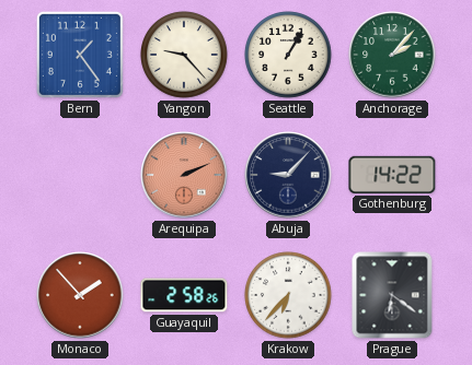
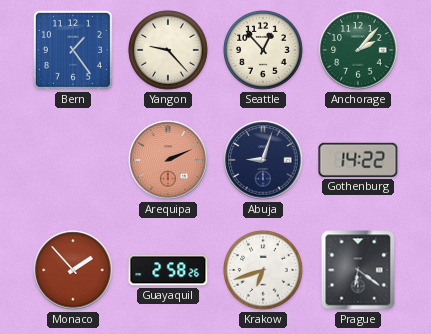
Seattle: 1:05 -> 12:53
Abuja: 9:07 -> 9:03
Krakow: 6:37 -> 6:42
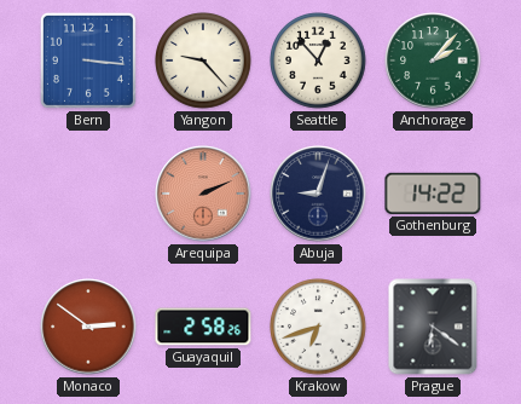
Bern: 1:24 -> 3:16
Monaco: 1:53 -> 2:51
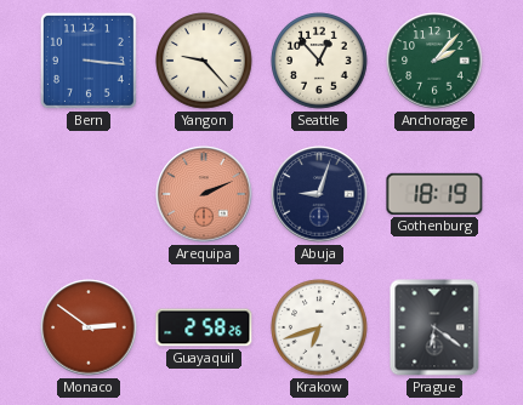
Gothenburg: 14:22 -> 18:19
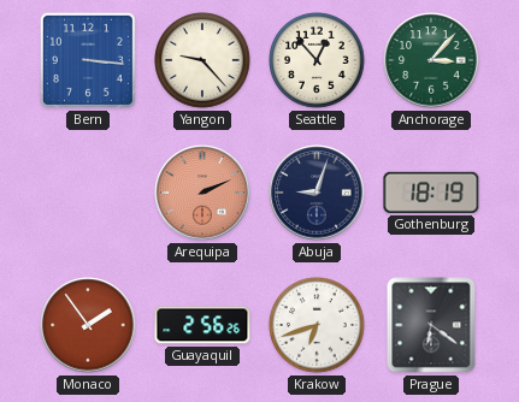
Anchorage: 2:07 -> 3:07
Monaco: 2:51 -> 1:54
Guayaquil: 2:58 -> 2:56
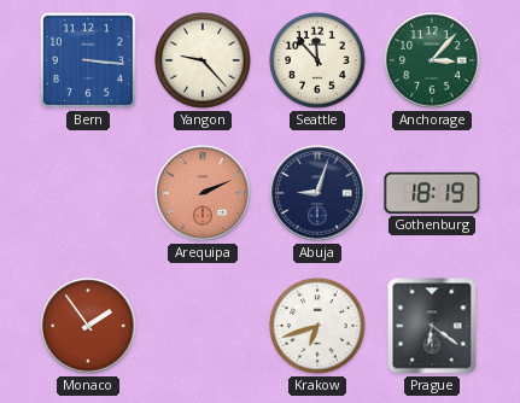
Seattle: 12:53 -> 11:53
Guayaquil: 2:56 -> none
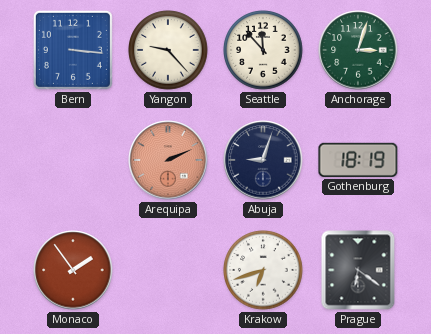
Anchorage: 3:07 -> 3:03
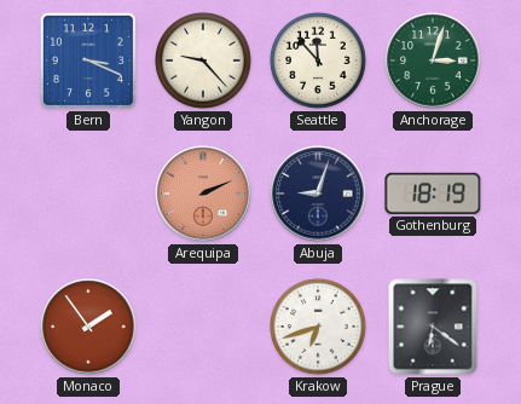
Bern: 3:16 -> 3:19
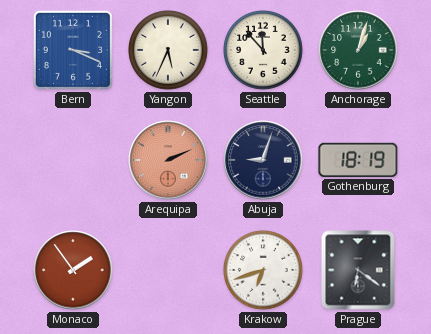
Yangon: 9:23 -> 5:34
Anchorage: 3:03 -> 1:03
